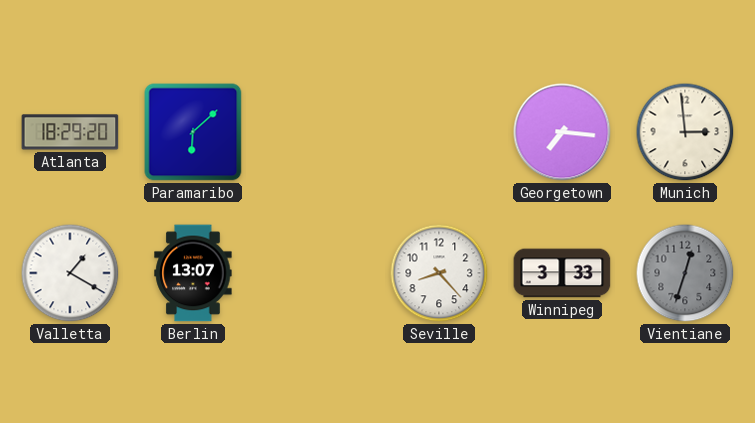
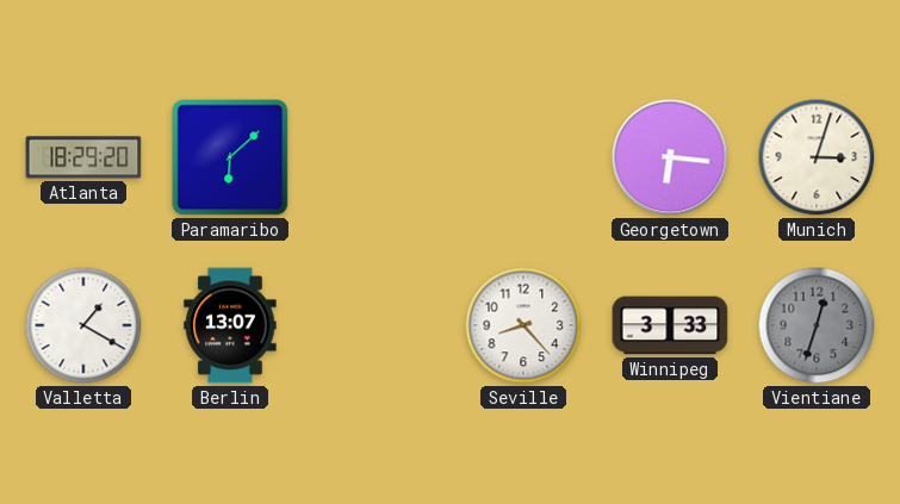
Georgetown: 7:16 -> 6:16
Munich: 2:59 -> 3:03
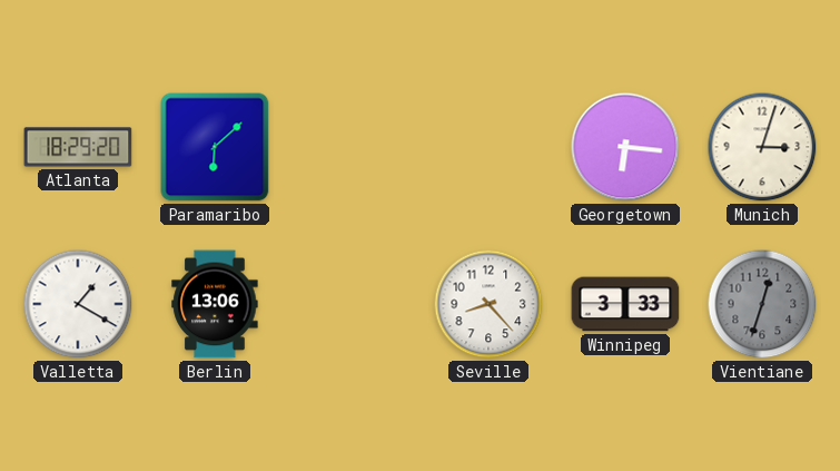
Berlin: 13:07 -> 13:06
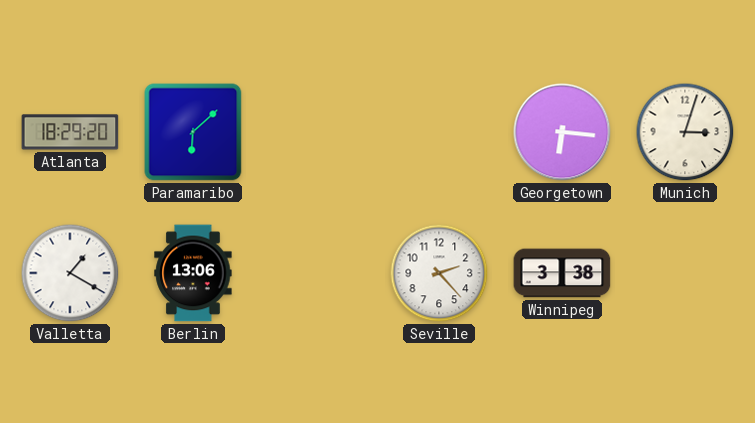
Seville: 8:23 -> 2:23
Winnipeg: 3:33 -> 3:38
Vientiane: 12:33 -> none
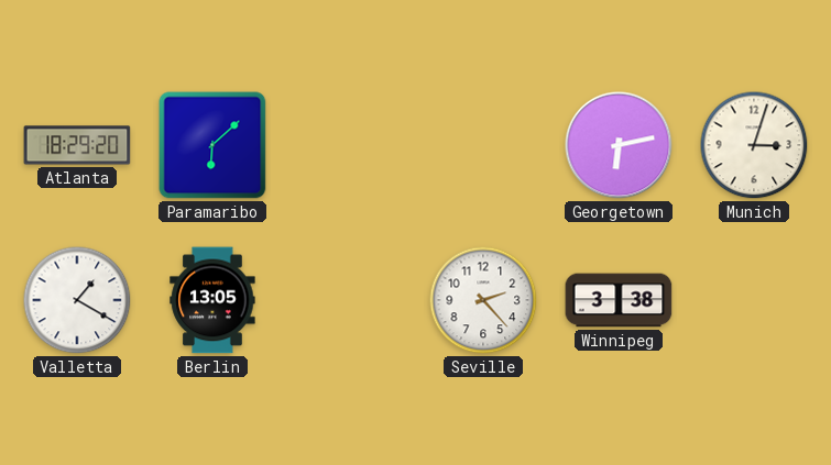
Georgetown: 6:16 -> 6:13
Berlin: 13:06 -> 13:05
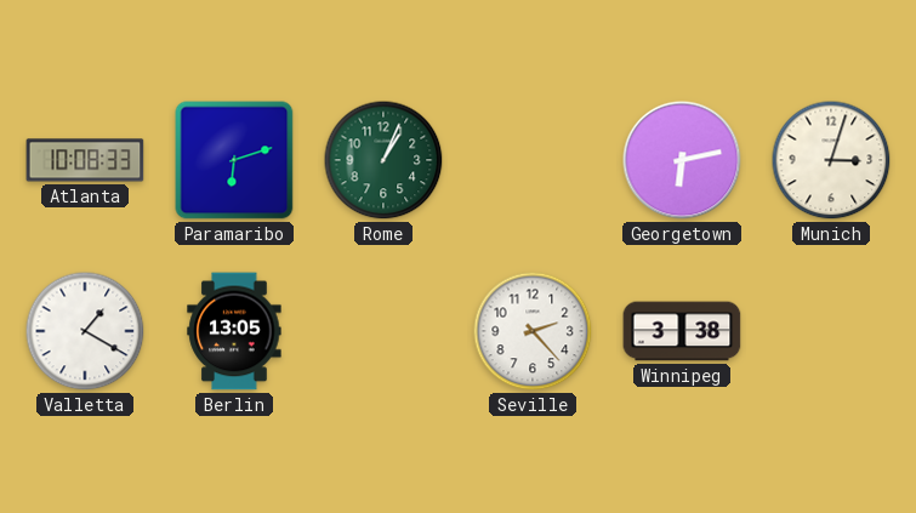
Atlanta: 18:29 -> 10:08
Paramaribo: 6:08 -> 6:12
Rome: none -> 1:04
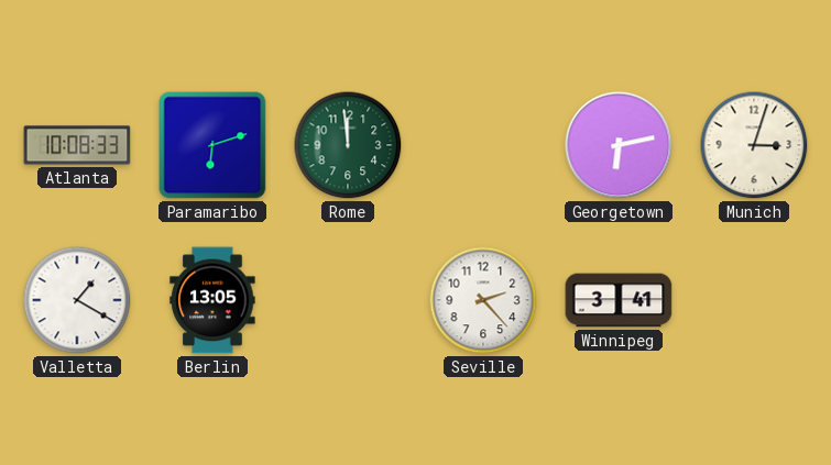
Rome: 1:04 -> 11:59
Winnipeg: 3:38 -> 3:41
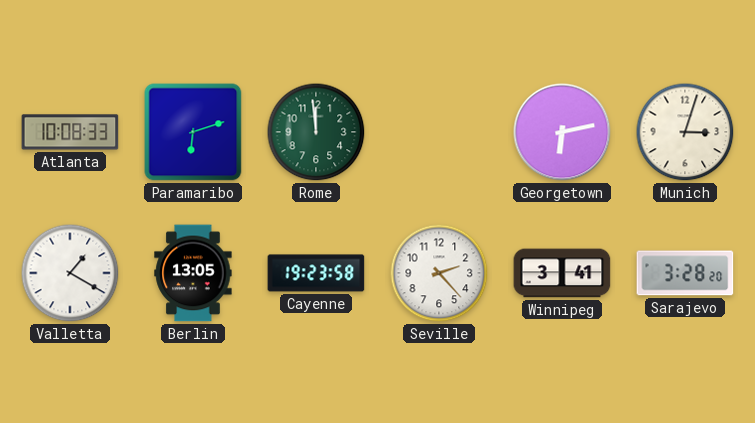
Cayenne: none -> 19:23
Sarajevo: none -> 3:28
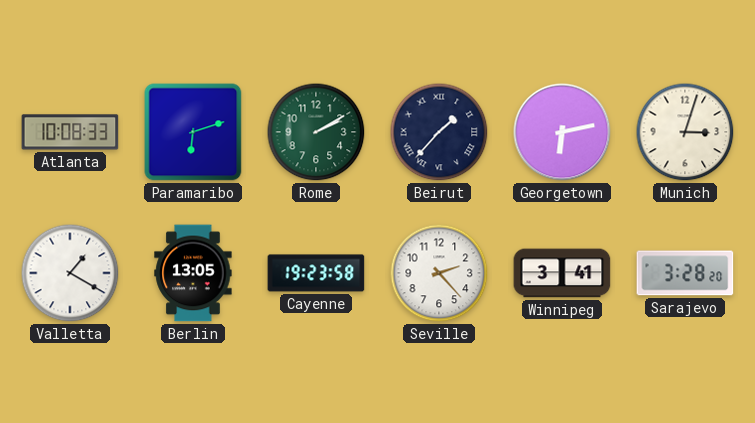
Rome: 11:59 -> 2:10
Beirut: none -> 1:37
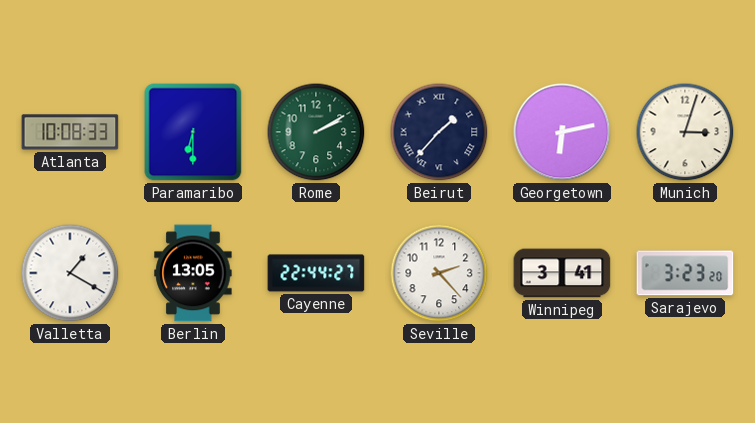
Paramaribo: 6:12 -> 6:30
Cayenne: 19:23 -> 22:44
Sarajevo: 3:28 -> 3:23
